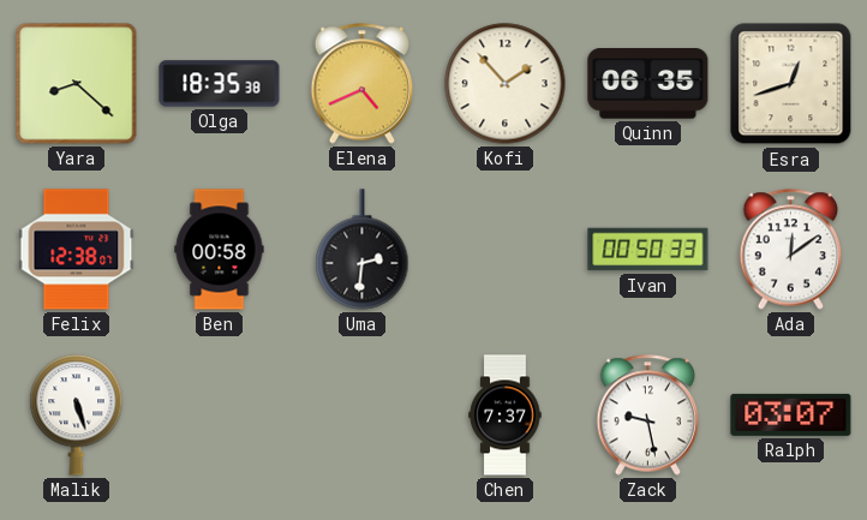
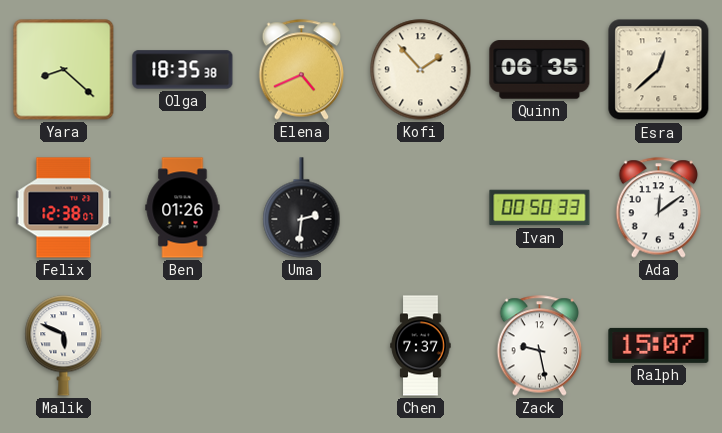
Esra: 12:42 -> 12:38
Ben: 00:58 -> 01:26
Malik: 5:27 -> 5:49
Ralph: 03:07 -> 15:07
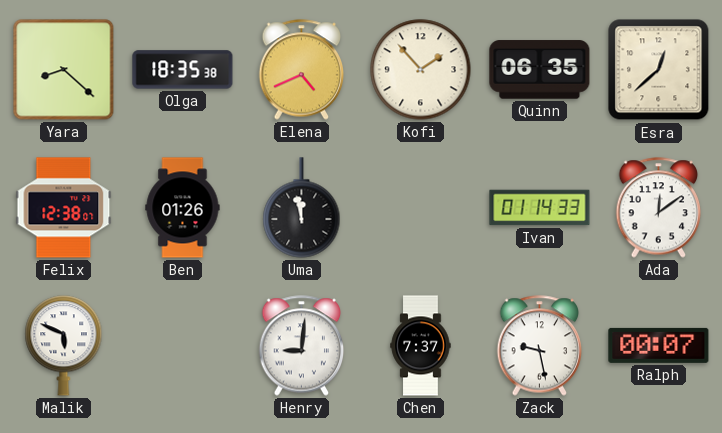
Uma: 2:31 -> 11:58
Ivan: 00:50 -> 01:14
Henry: none -> 9:01
Ralph: 15:07 -> 00:07
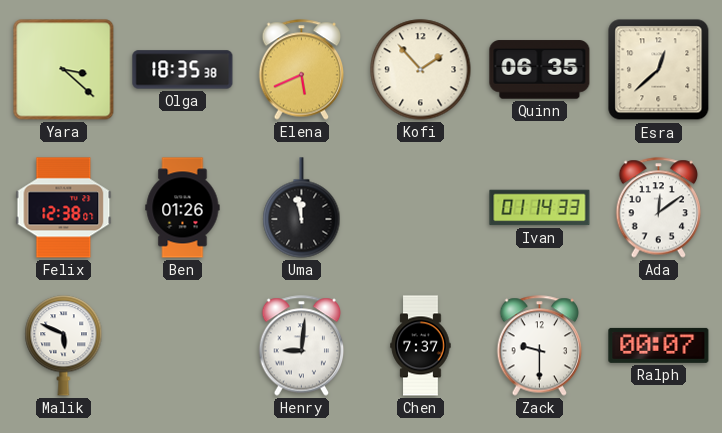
Yara: 8:22 -> 3:22
Elena: 4:41 -> 5:41
Zack: 9:28 -> 9:30
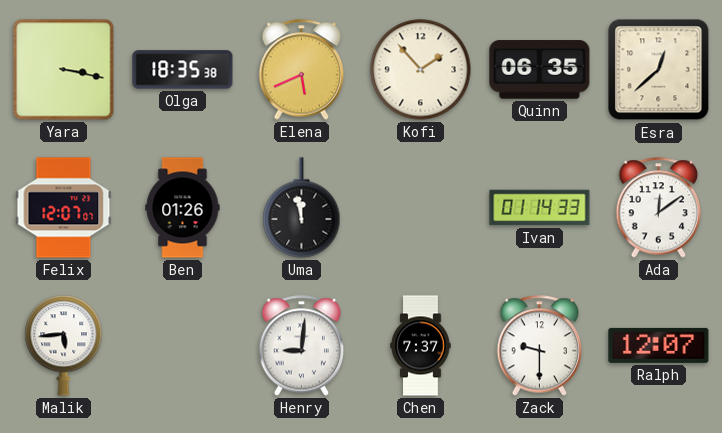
Yara: 3:22 -> 3:17
Felix: 12:38 -> 12:07
Malik: 5:49 -> 5:44
Ralph: 00:07 -> 12:07
